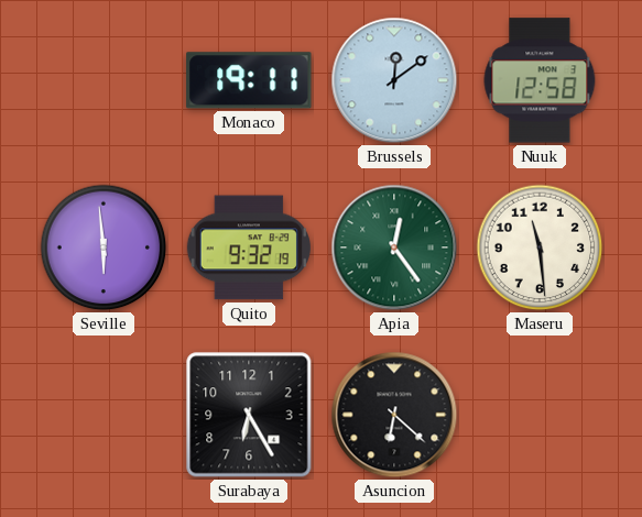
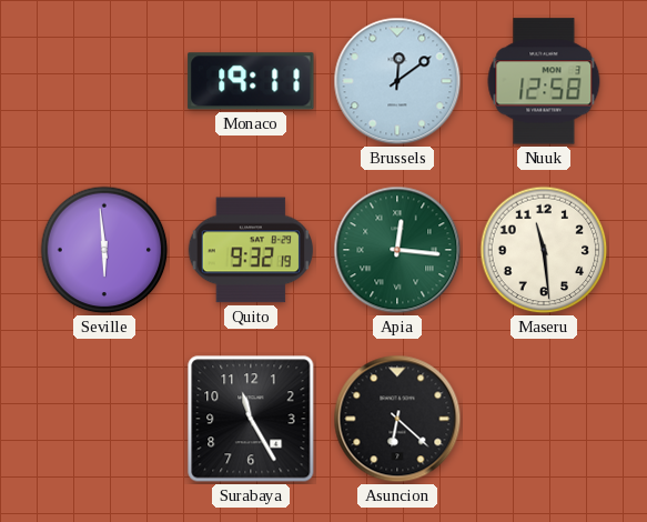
Apia: 12:24 -> 12:16
Surabaya: 6:25 -> 11:25
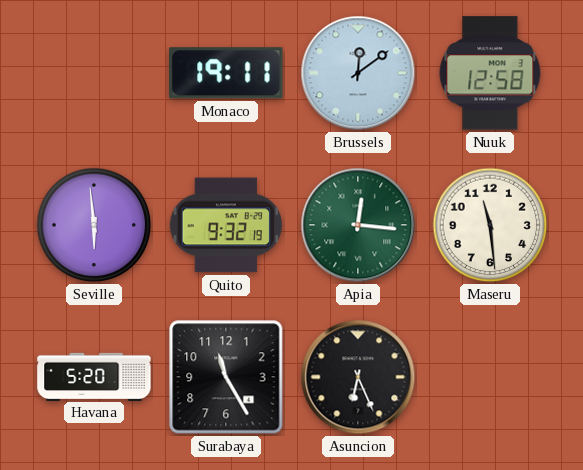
Havana: none -> 5:20
Asuncion: 6:22 -> 6:26
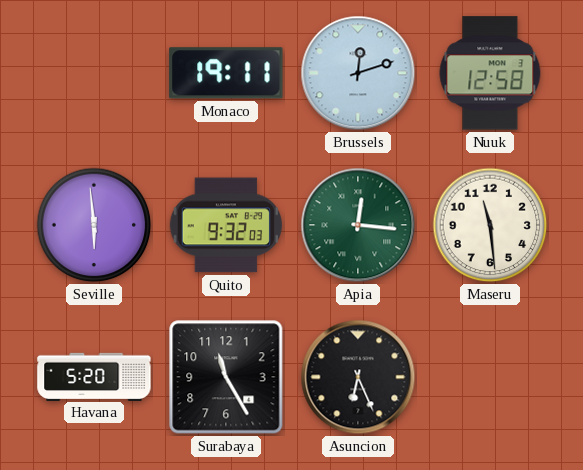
Brussels: 12:09 -> 12:12
Quito: 9:32:19 -> 9:32:03
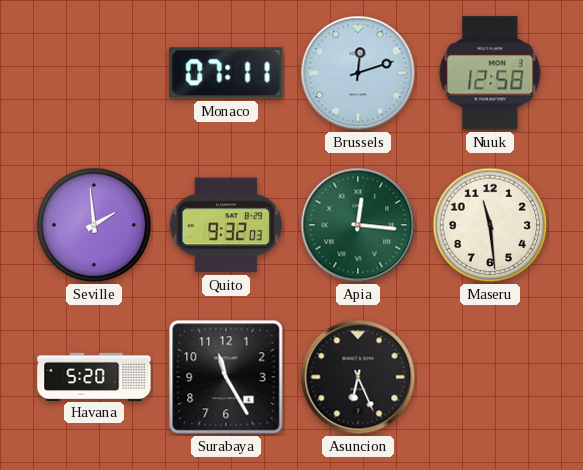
Monaco: 19:11 -> 07:11
Seville: 5:59 -> 1:59
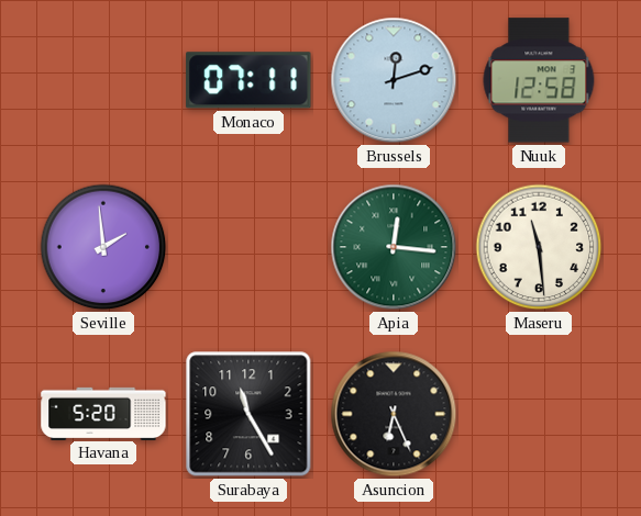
Quito: 9:32 -> none
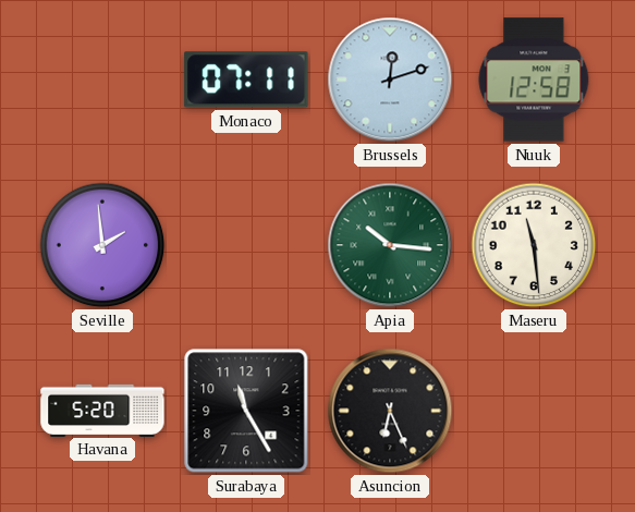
Apia: 12:16 -> 10:16
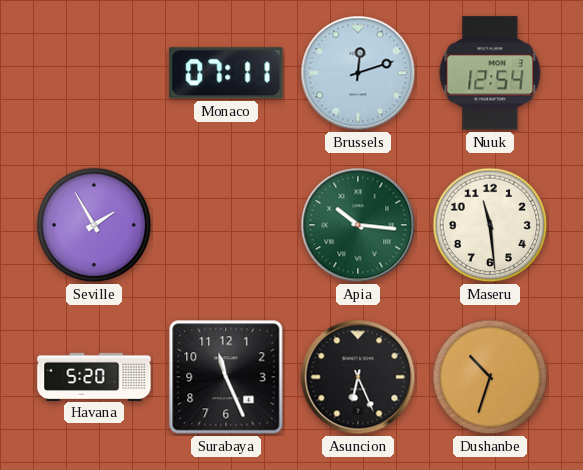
Nuuk: 12:58 -> 12:54
Seville: 1:59 -> 1:55
Surabaya: 11:25 -> 11:26
Dushanbe: none -> 10:33
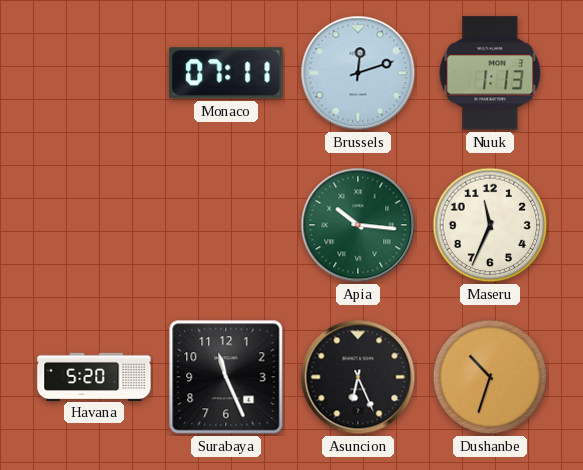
Nuuk: 12:54 -> 1:13
Seville: 1:55 -> none
Maseru: 11:29 -> 11:34
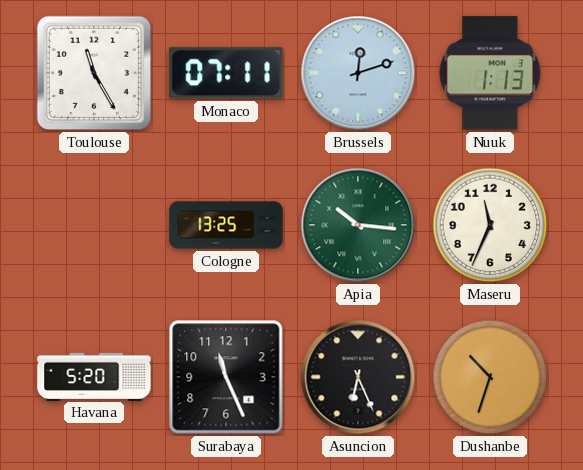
Toulouse: none -> 11:25
Cologne: none -> 13:25
